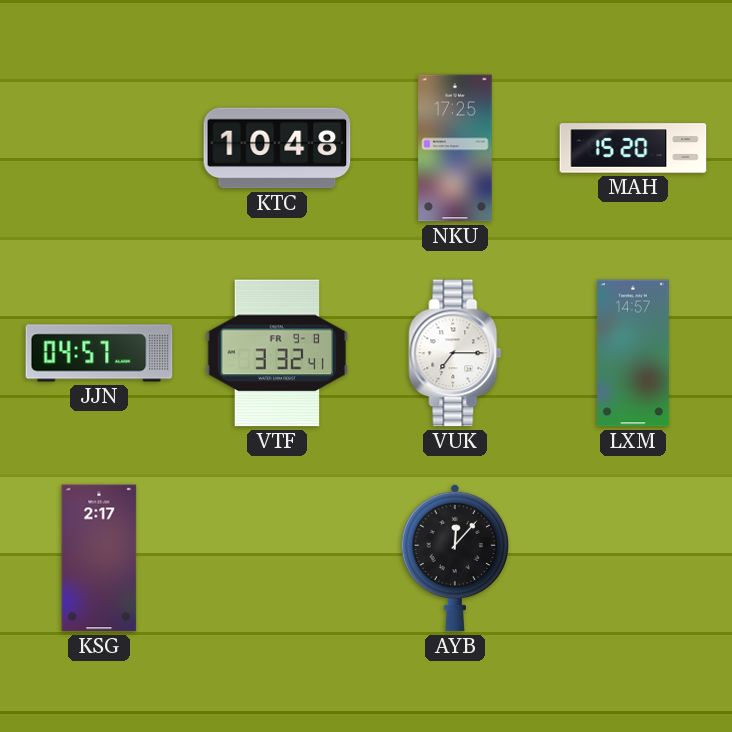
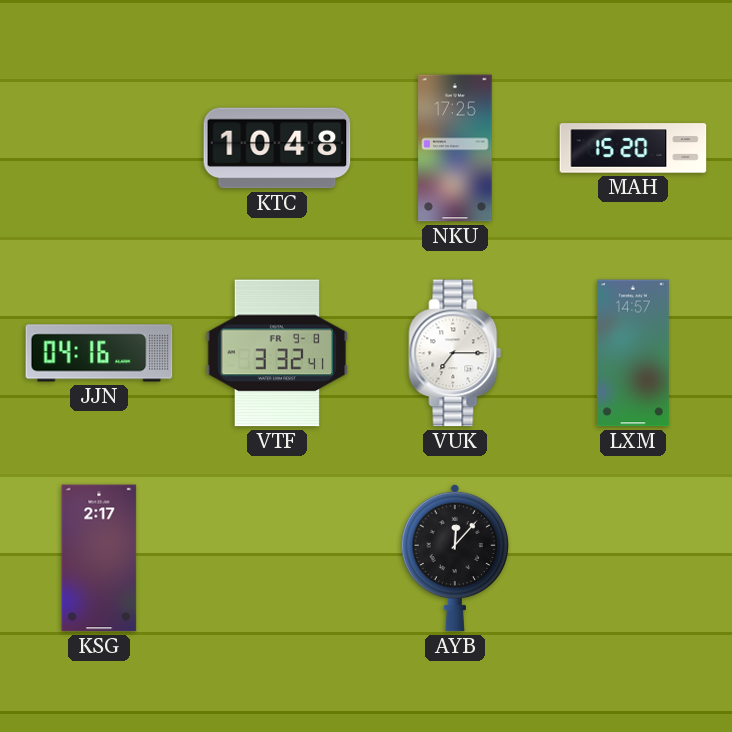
JJN: 04:57 -> 04:16
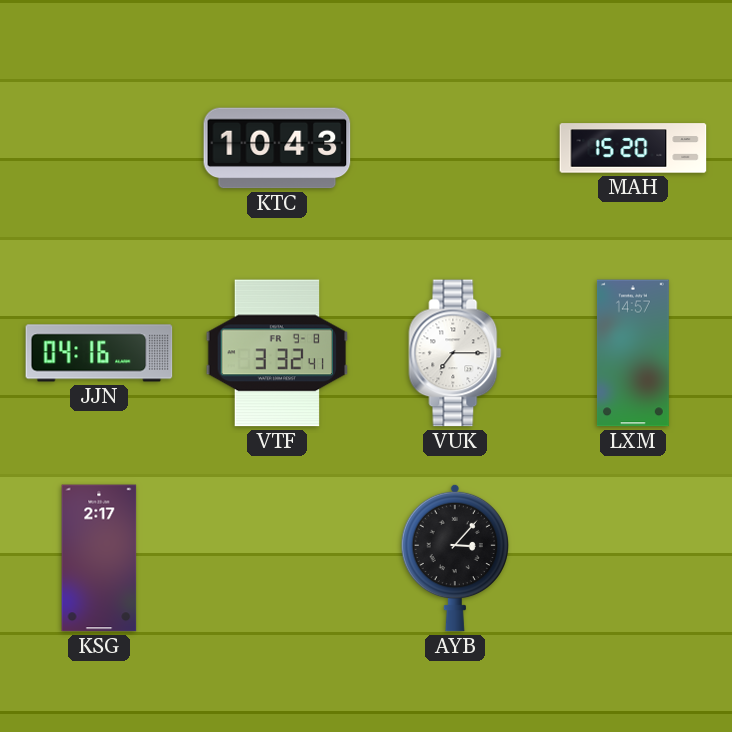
KTC: 10:48 -> 10:43
NKU: 17:25 -> none
AYB: 12:07 -> 3:07
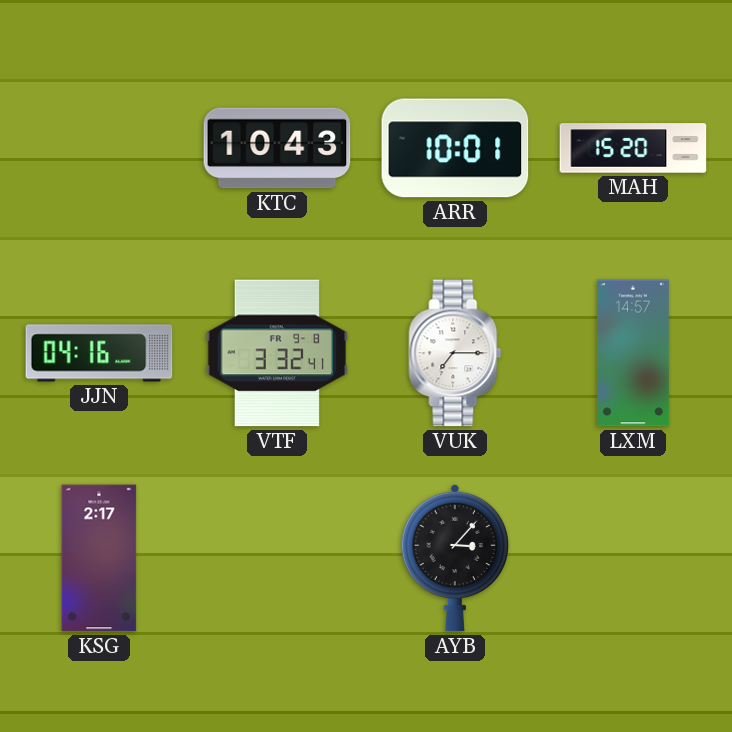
ARR: none -> 10:01
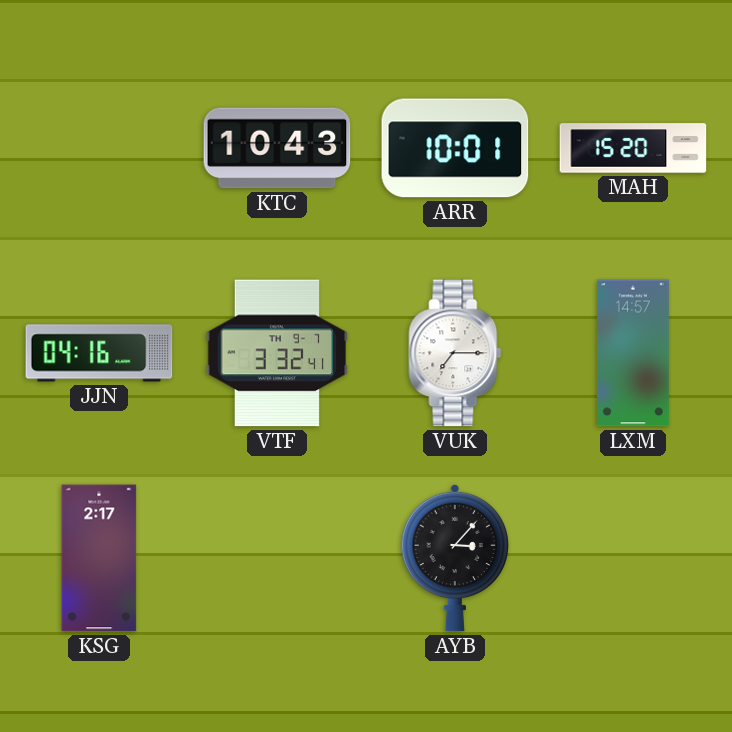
VTF date: FR 9-8 -> TH 9-7
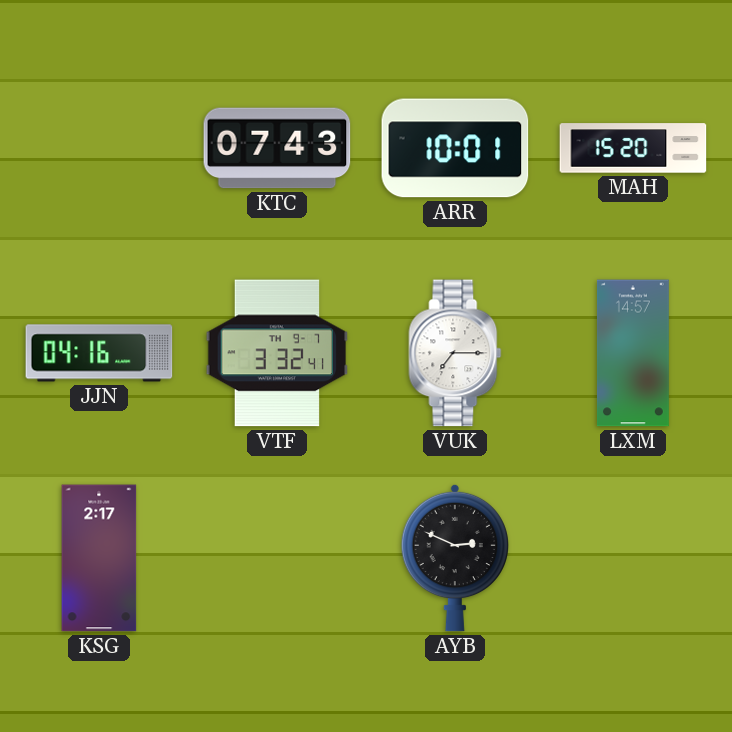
KTC: 10:43 -> 07:43
AYB: 3:07 -> 2:49
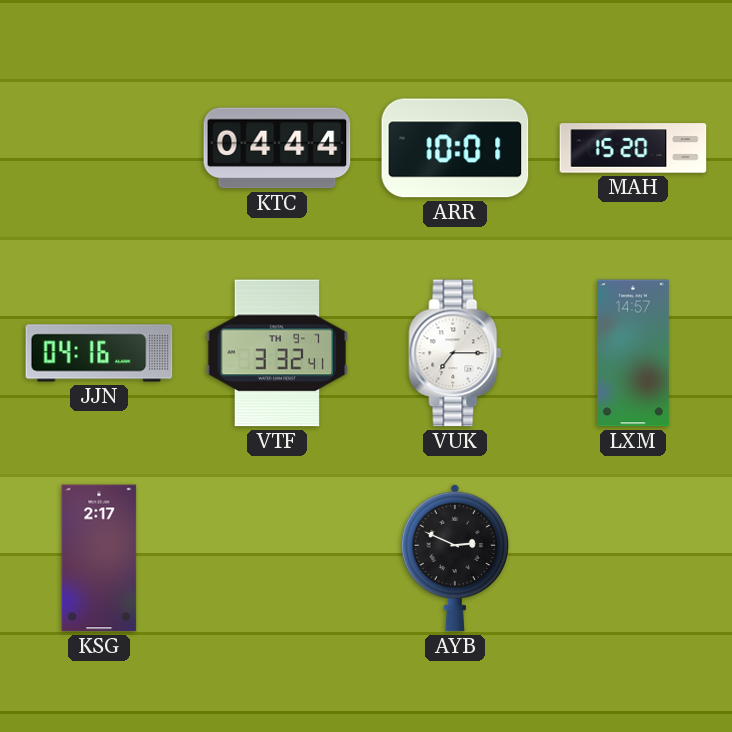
KTC: 07:43 -> 04:44
